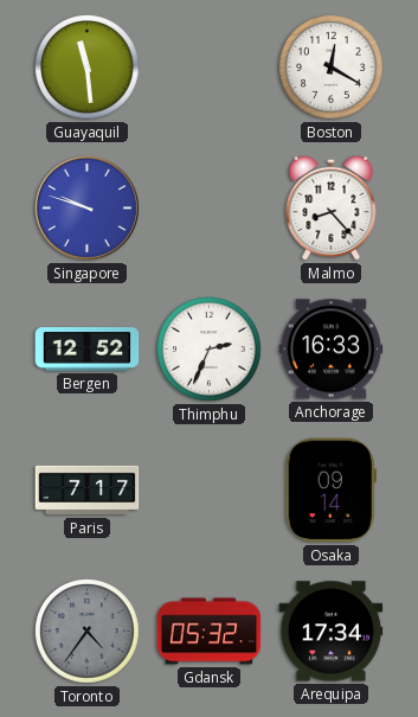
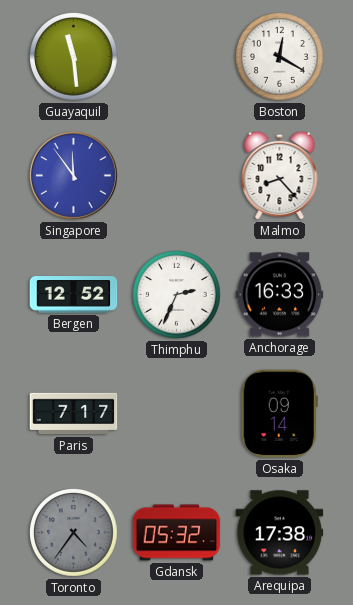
Singapore: 9:48 -> 11:54
Arequipa: 17:34 -> 17:38
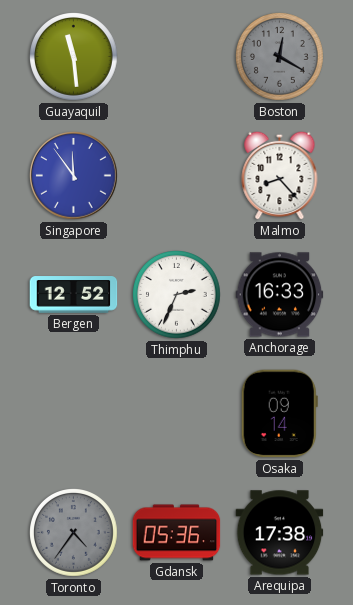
Boston dial: white -> grey
Paris: 7:17 -> none
Gdansk: 05:32 -> 05:36
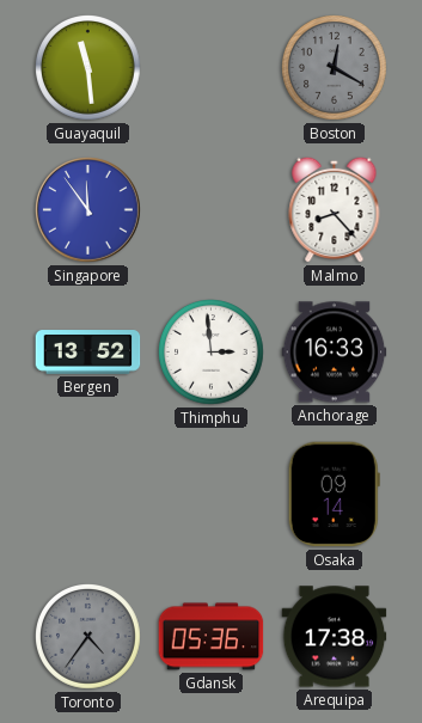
Bergen: 12:52 -> 13:52
Thimphu: 2:34 -> 2:59
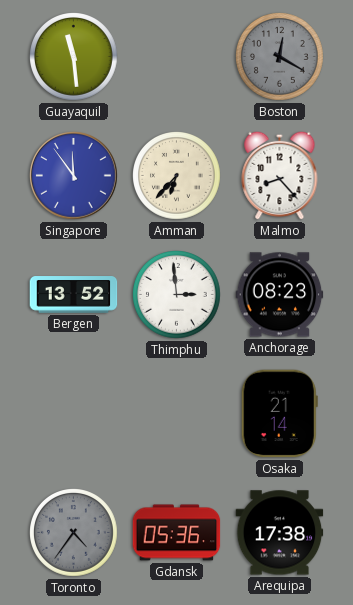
Amman: none -> 6:37
Anchorage: 16:33 -> 08:23
Osaka: 09:14 -> 21:14
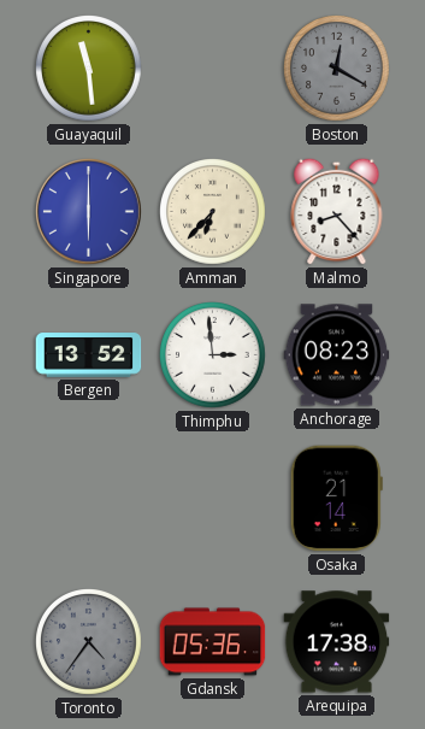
Singapore: 11:54 -> 6:00
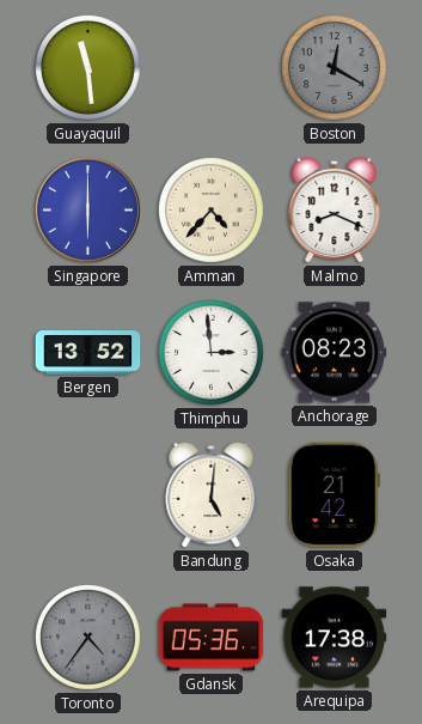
Amman: 6:37 -> 4:37
Malmo: 8:23 -> 8:19
Bandung: none -> 5:01
Osaka: 21:14 -> 21:42
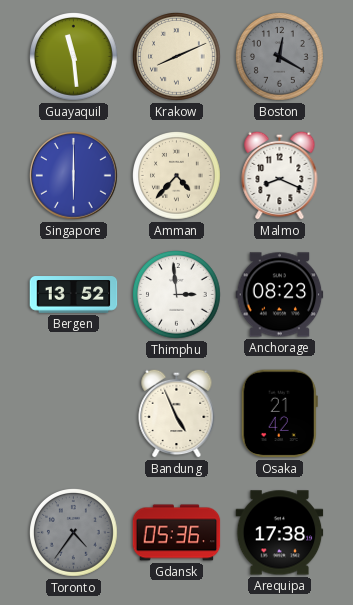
Krakow: none -> 8:11
Bandung: 5:01 -> 4:56
